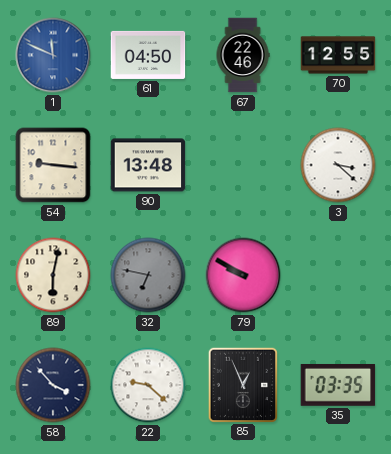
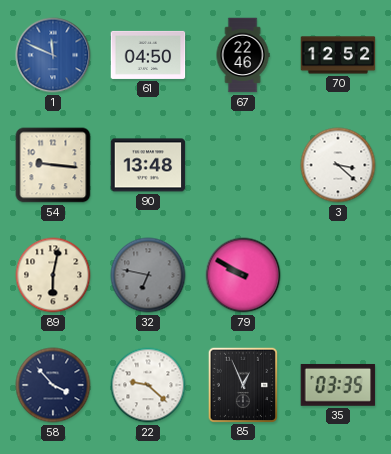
70: 12:55 -> 12:52
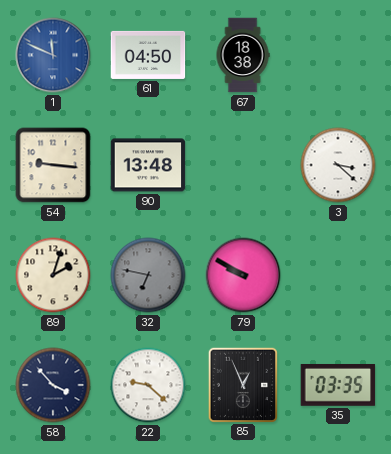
67: 22:46 -> 18:38
70: 12:52 -> none
89: 6:02 -> 2:03
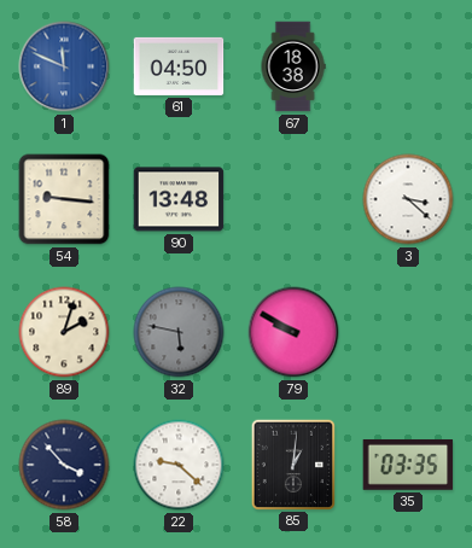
32: 6:47 -> 5:47
85: 12:56 -> 1:01
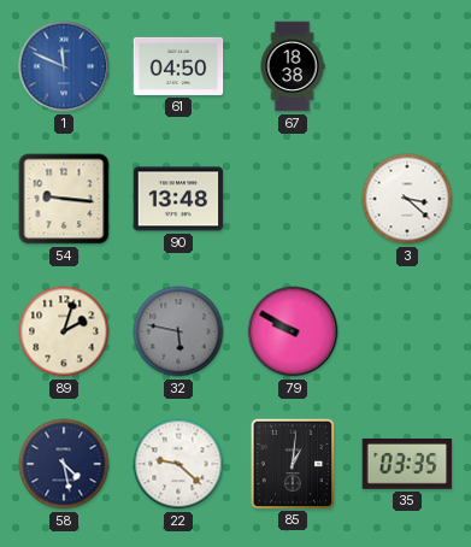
58: 3:53 -> 4:28
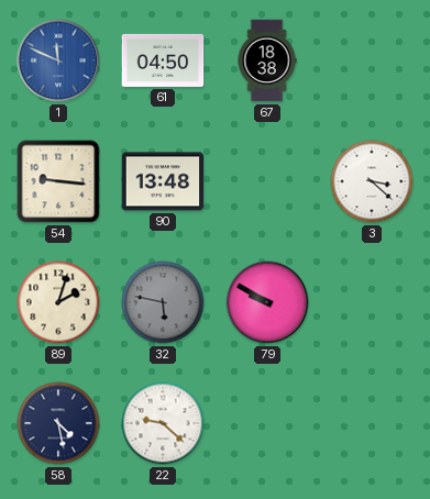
85: 1:01 -> none
35: 03:35 -> none
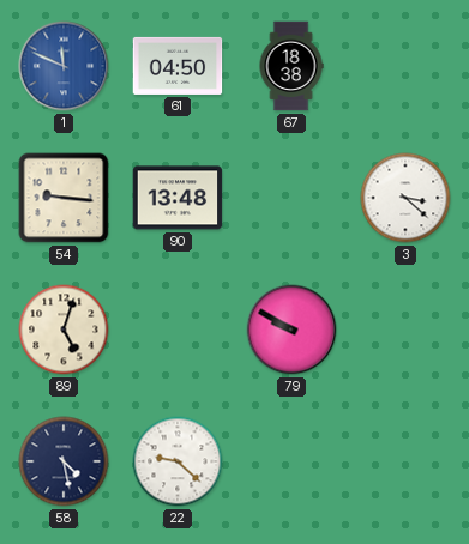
89: 2:03 -> 5:03
32: 5:47 -> none
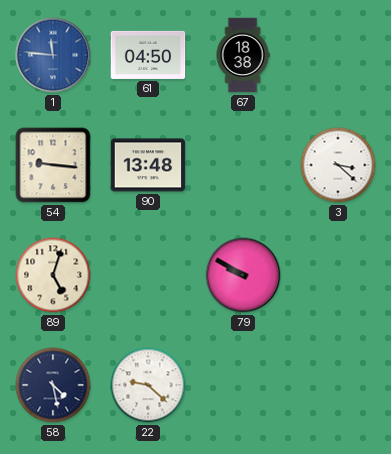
1: 11:49 -> 11:46
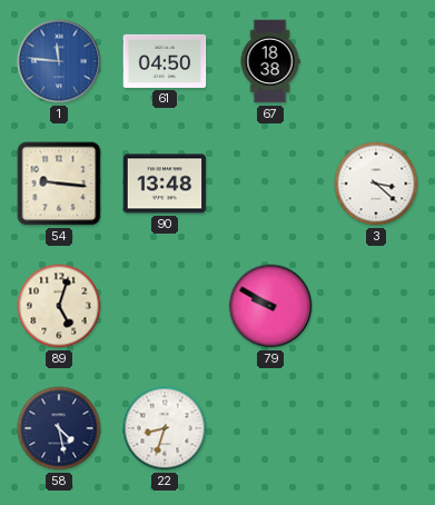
22: 9:22 -> 8:33
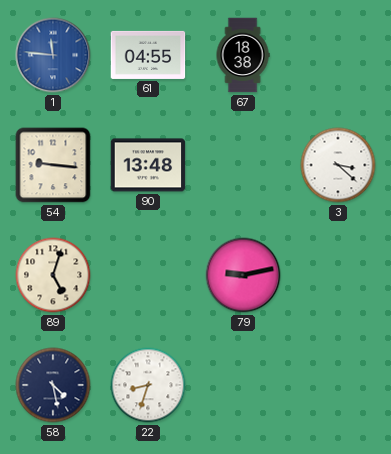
61: 04:50 -> 04:55
79: 9:50 -> 9:13
